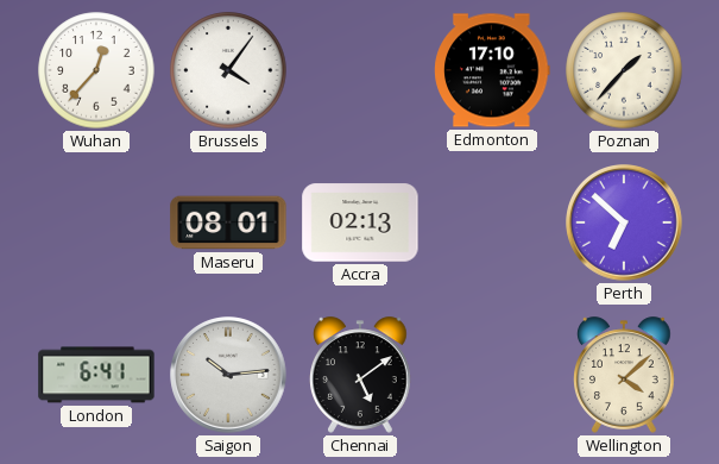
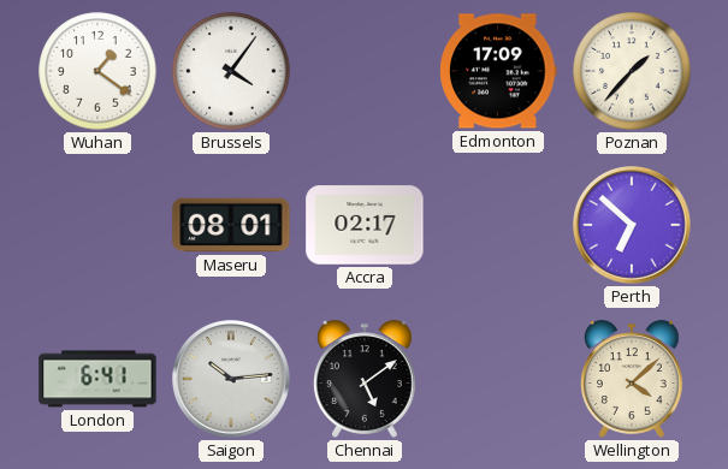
Wuhan: 12:37 -> 1:21
Edmonton: 17:10 -> 17:09
Accra: 02:13 -> 02:17
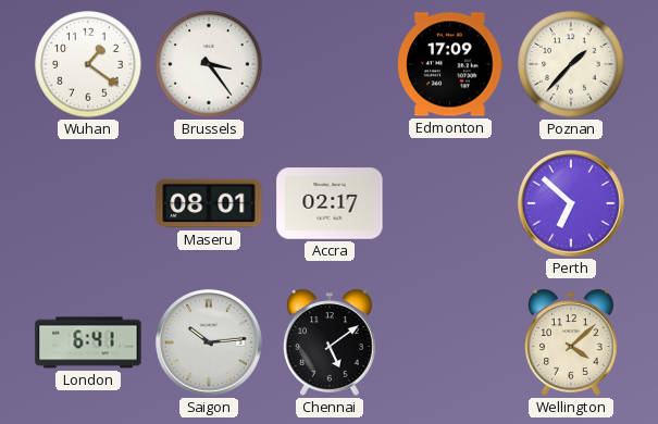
Brussels: 4:06 -> 3:24
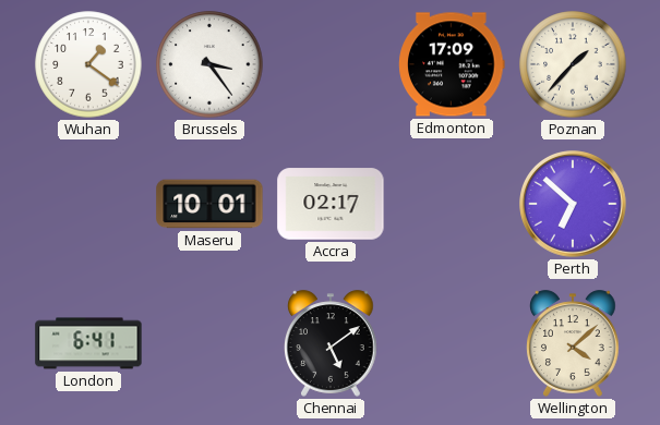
Maseru: 08:01 -> 10:01
Saigon: 10:14 -> none
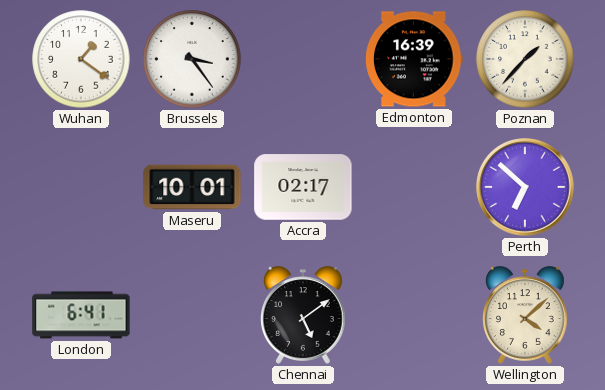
Edmonton: 17:09 -> 16:39
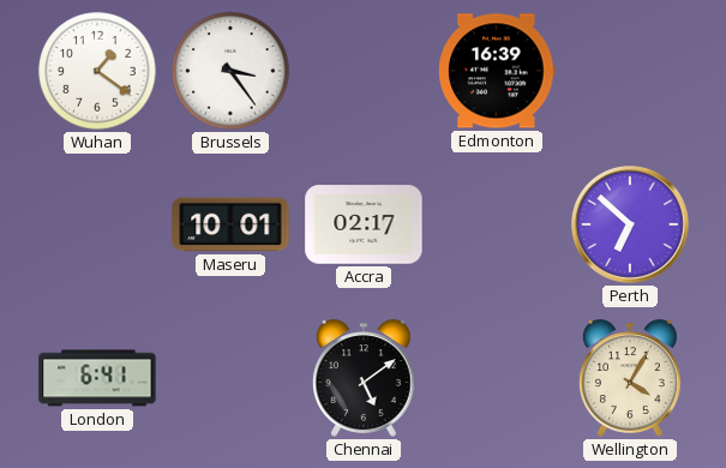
Poznan: 1:37 -> none
Wellington: 4:08 -> 4:05
